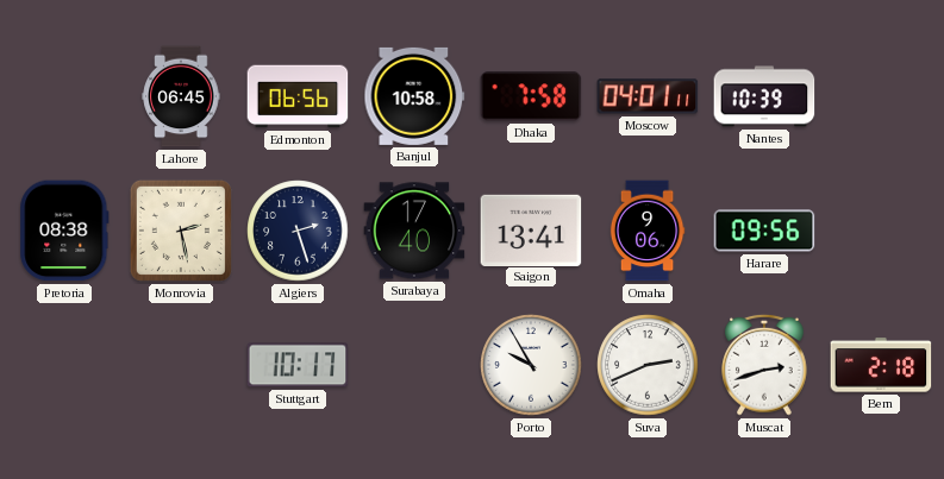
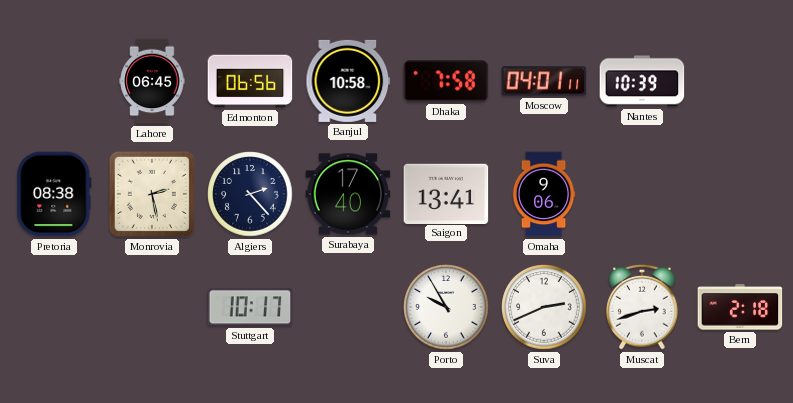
Algiers: 2:27 -> 2:23
Harare: 09:56 -> none
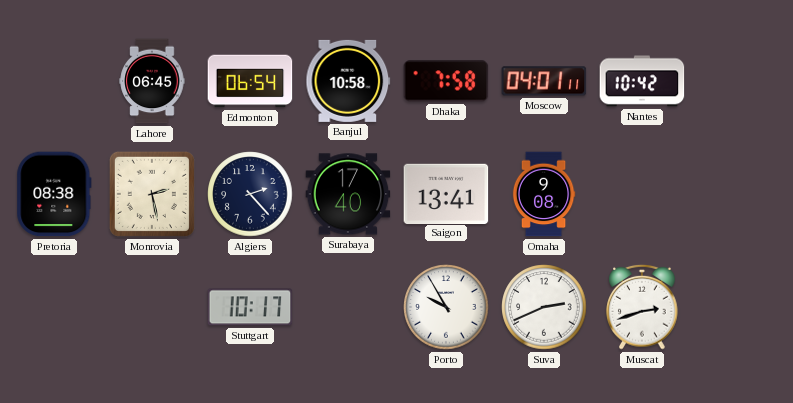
Edmonton: 06:56 -> 06:54
Nantes: 10:39 -> 10:42
Omaha: 9:06 -> 9:08
Bern: 2:18 -> none
